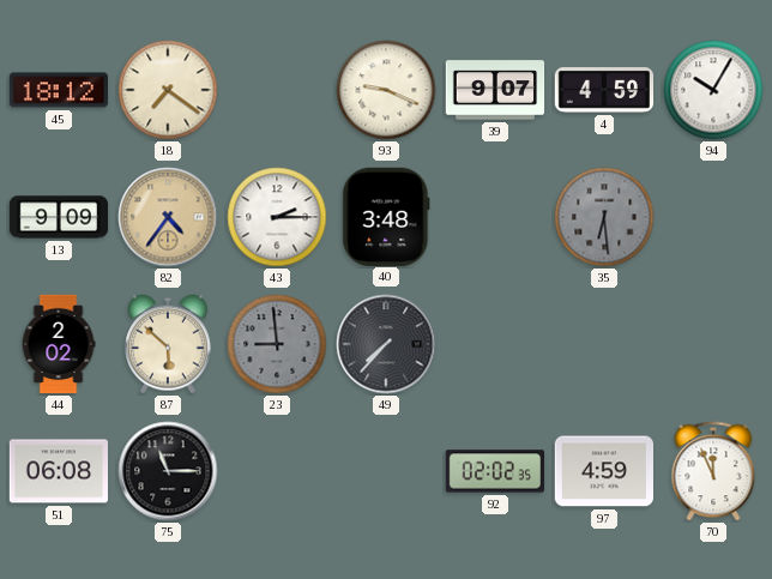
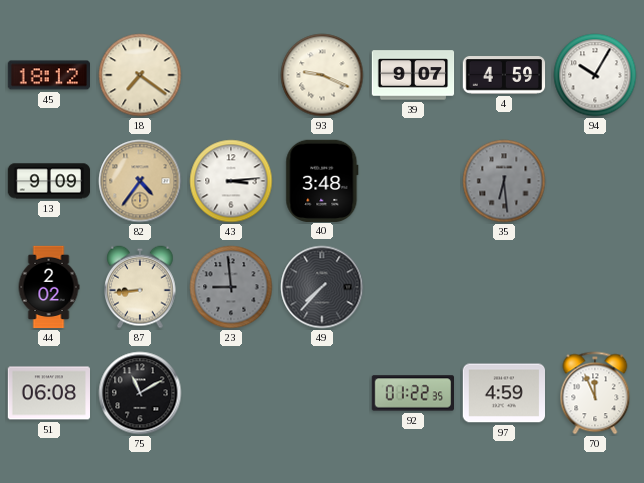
43: 2:15 -> 3:14
87: 5:52 -> 8:44
75: 11:15 -> 11:10
92: 02:02 -> 01:22
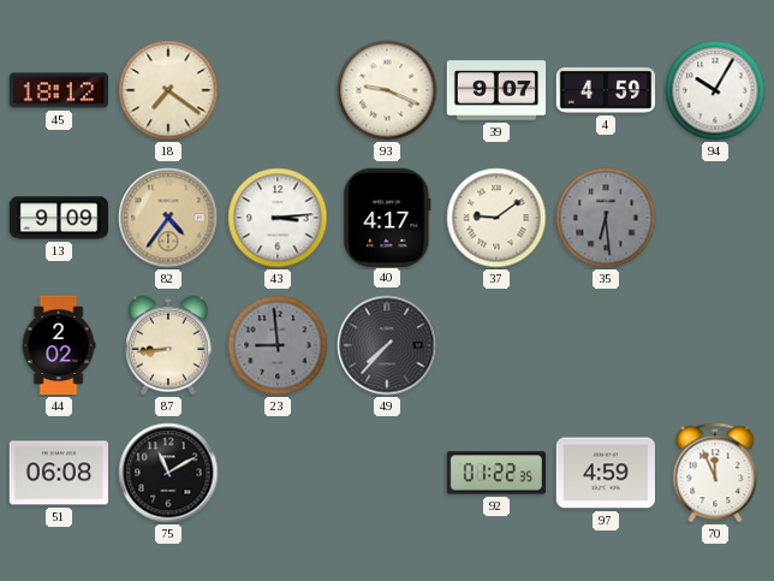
40: 3:48 -> 4:17
37: none -> 9:09
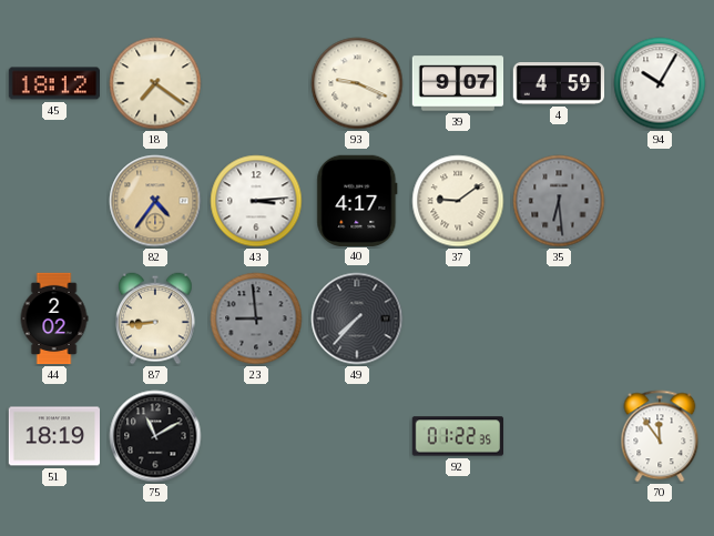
13: 9:09 -> none
51: 06:08 -> 18:19
97: 4:59 -> none
70: 11:56 -> 11:54
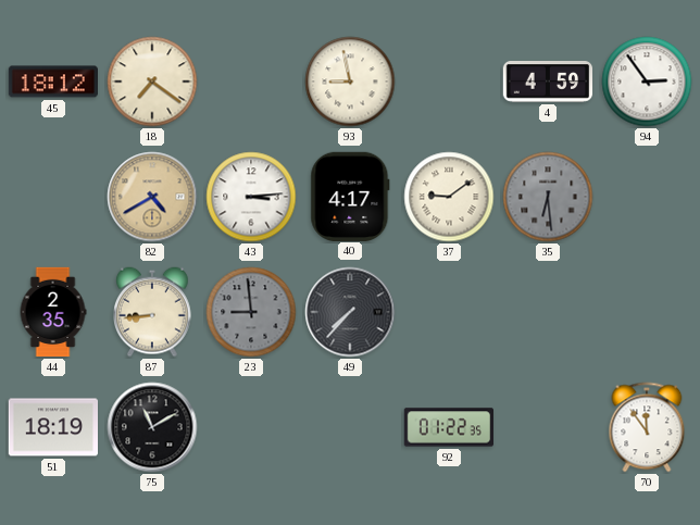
93: 9:19 -> 8:58
39: 9:07 -> none
94: 10:05 -> 2:54
82: 4:36 -> 4:40
44: 2:02 -> 2:35
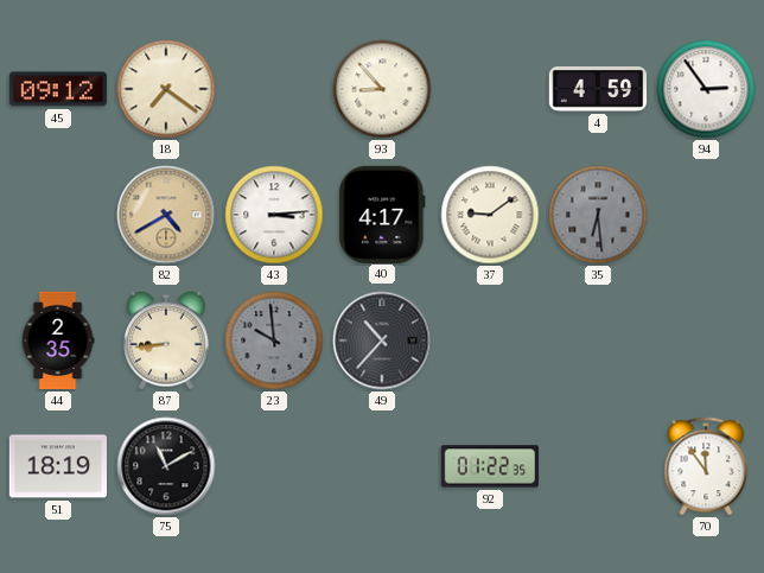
45: 18:12 -> 09:12
93: 8:58 -> 8:53
23: 8:59 -> 9:59
49: 7:37 -> 10:37
